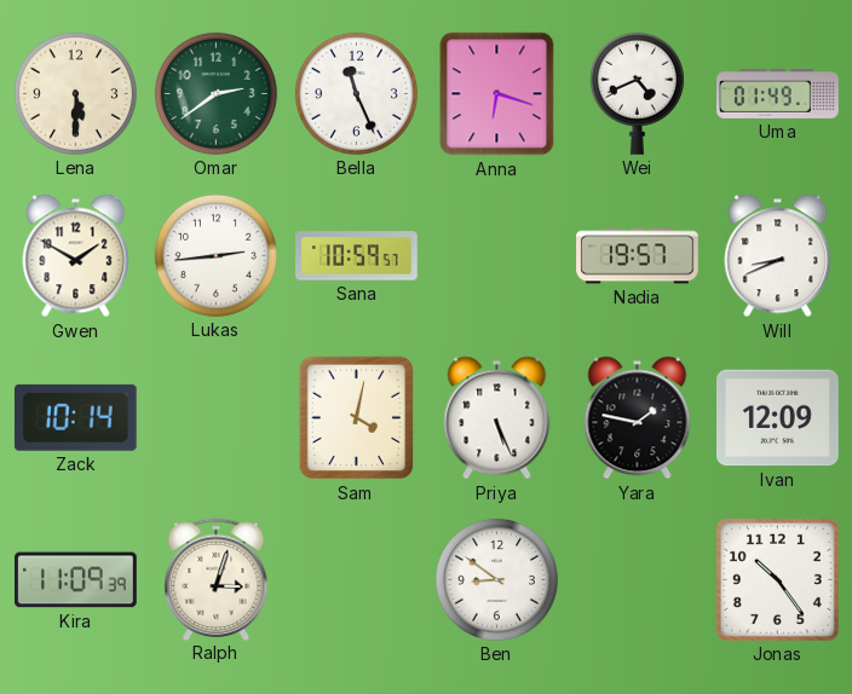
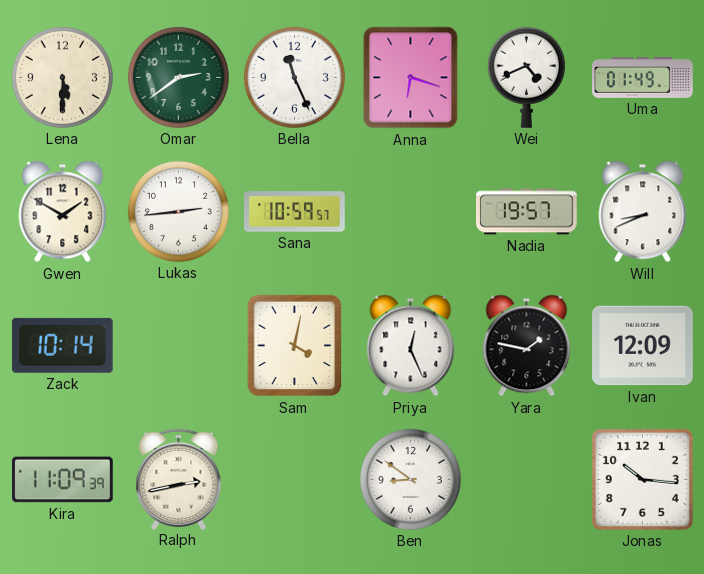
Priya: 5:26 -> 12:26
Ralph: 3:03 -> 2:43
Jonas: 10:24 -> 10:16
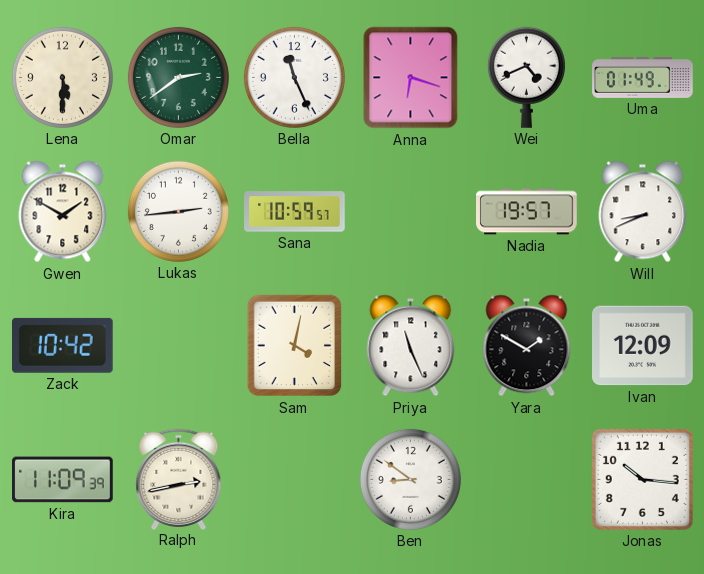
Zack: 10:14 -> 10:42
Priya: 12:26 -> 11:26
Yara: 1:47 -> 1:50
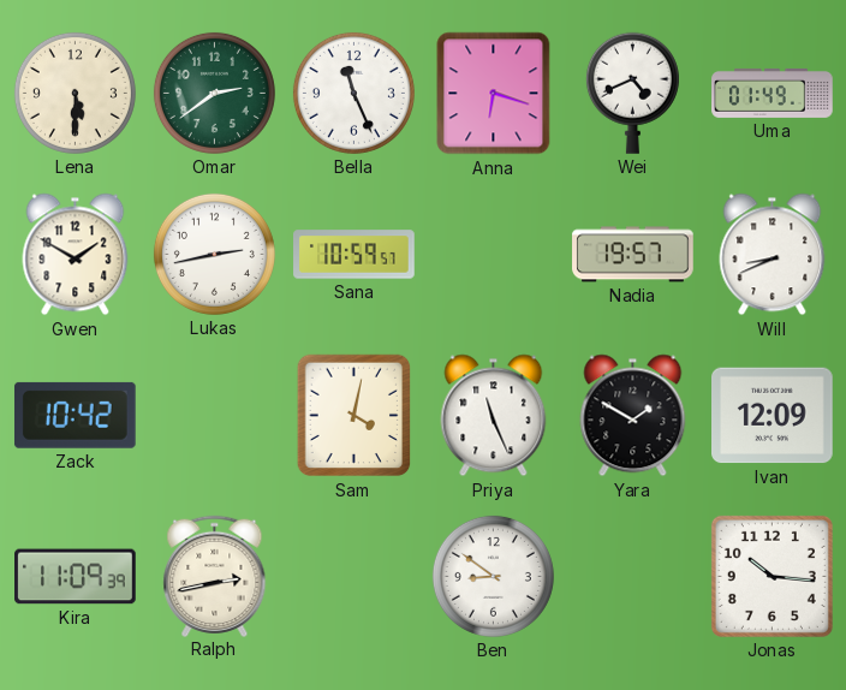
Lukas: 2:44 -> 2:43
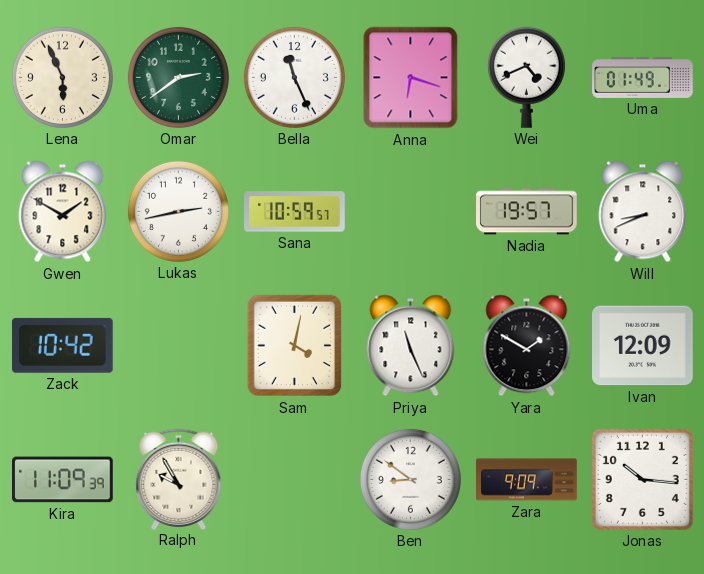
Lena: 5:30 -> 5:56
Ralph: 2:43 -> 9:55
Zara: none -> 9:09
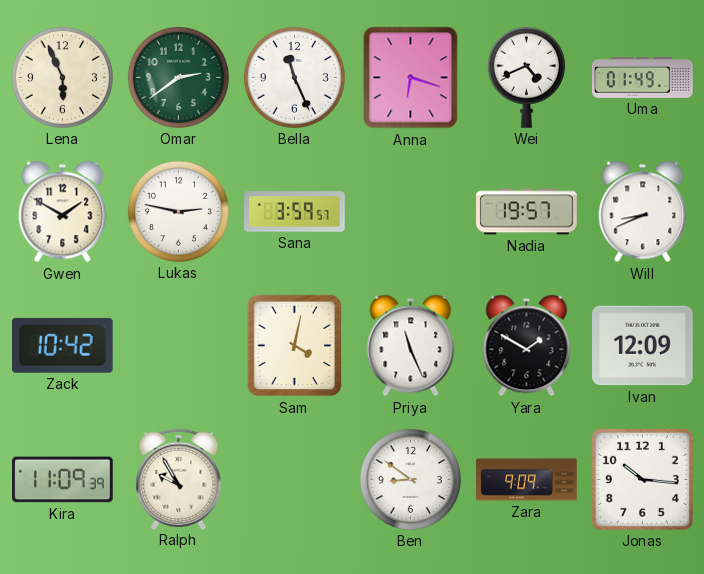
Lukas: 2:43 -> 2:47
Sana: 10:59 -> 3:59
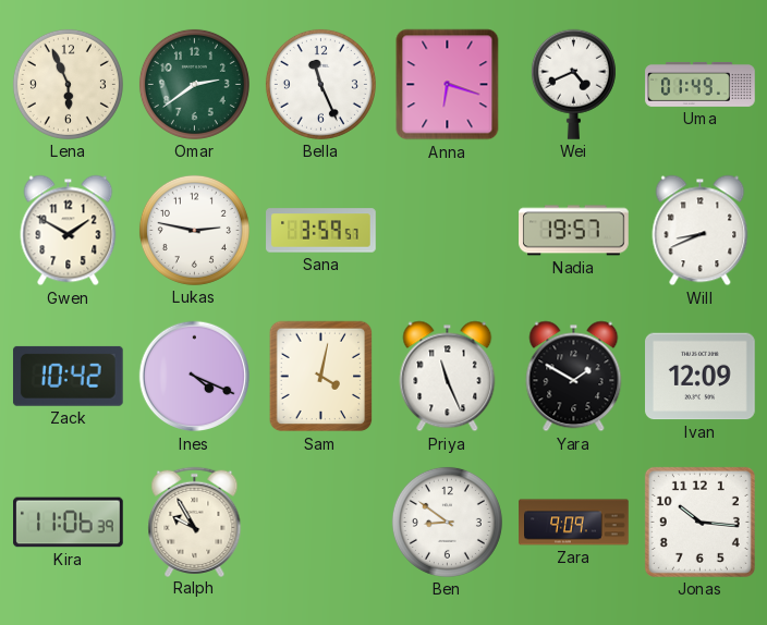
Ines: none -> 4:19
Kira: 11:09 -> 11:06
